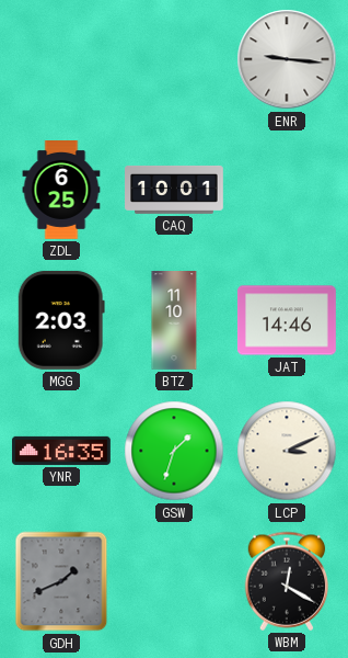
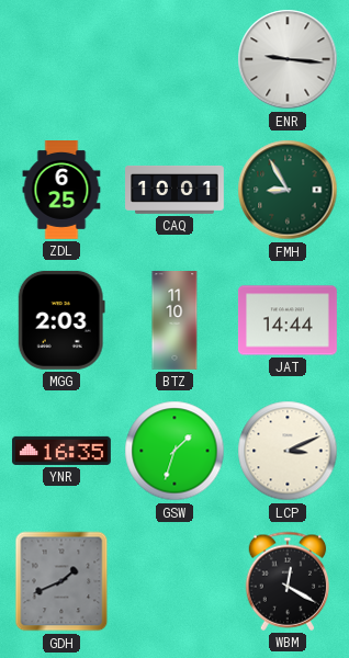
FMH: none -> 8:55
JAT: 14:46 -> 14:44
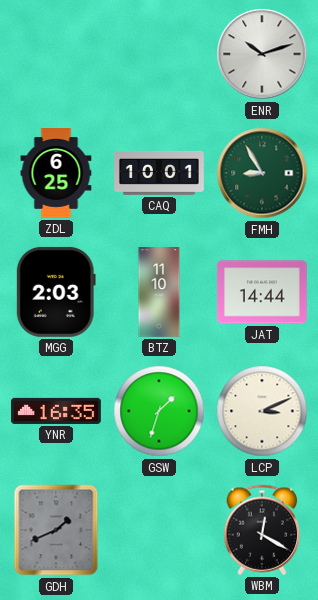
ENR: 9:16 -> 10:12
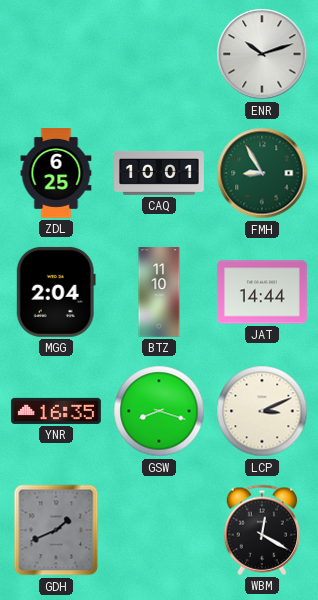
MGG: 2:03 -> 2:04
GSW: 1:33 -> 8:18
